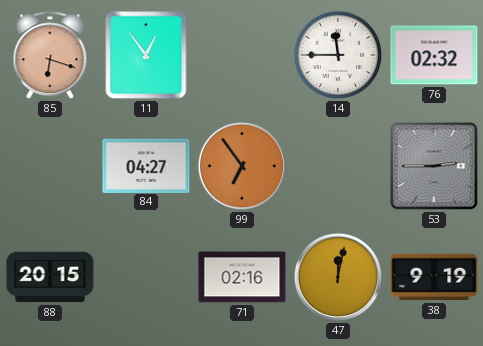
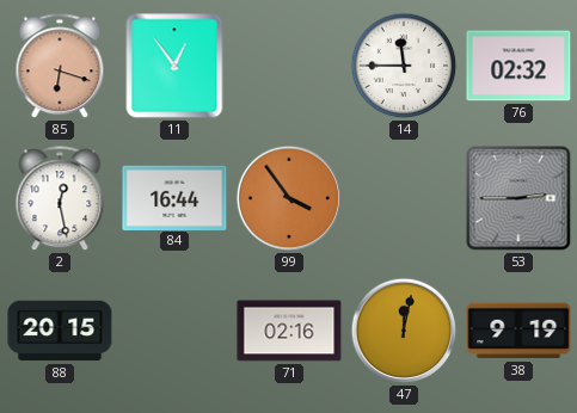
2: none -> 12:28
84: 04:27 -> 16:44
99: 6:54 -> 3:54
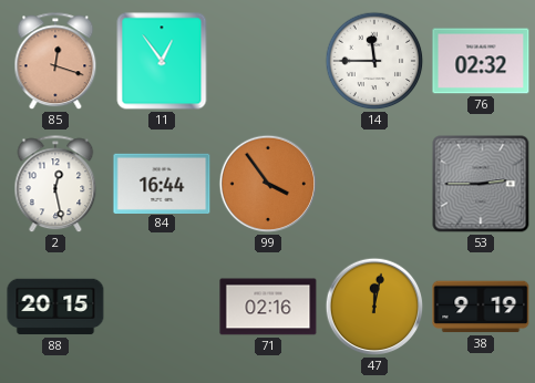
85: 6:18 -> 12:18
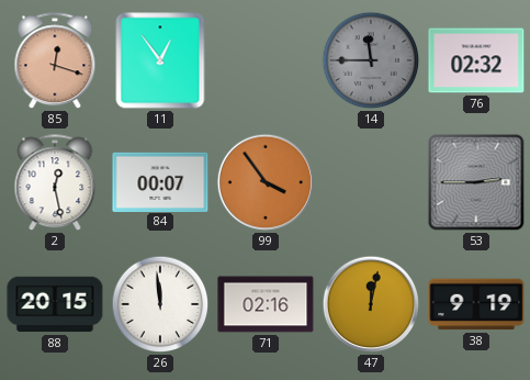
14 dial: white -> grey
84: 16:44 -> 00:07
26: none -> 11:59
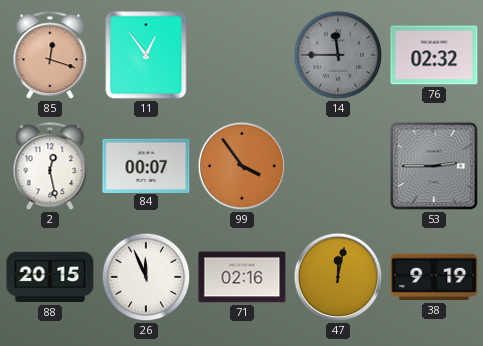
26: 11:59 -> 11:56
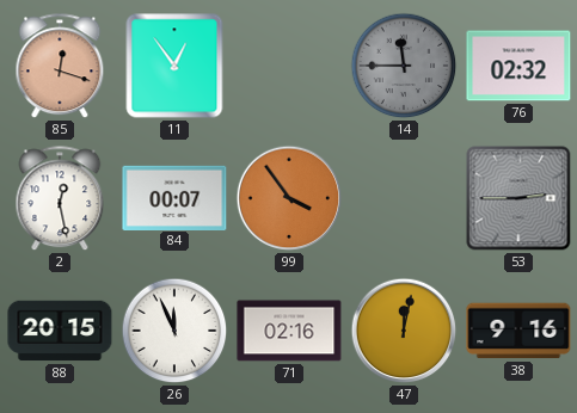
38: 9:19 -> 9:16
